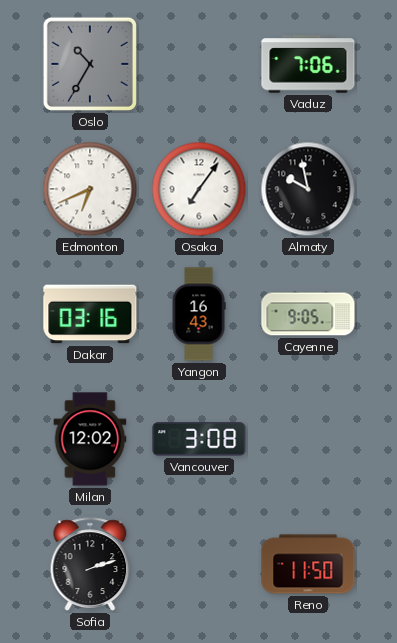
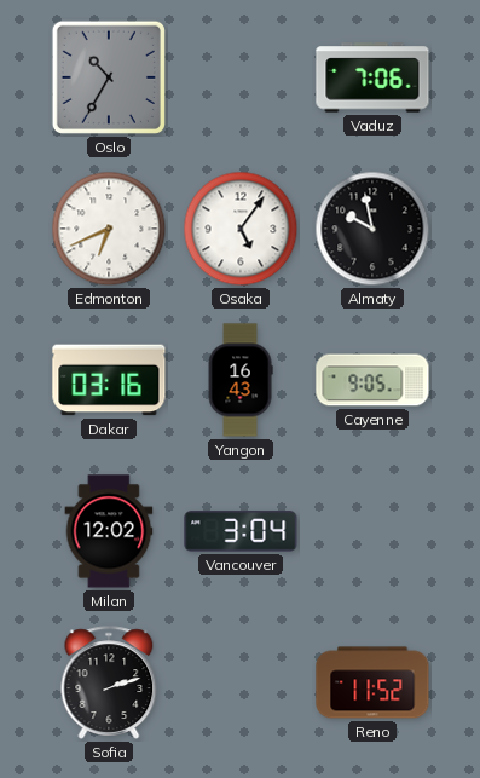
Osaka: 7:06 -> 5:06
Vancouver: 3:08 -> 3:04
Reno: 11:50 -> 11:52
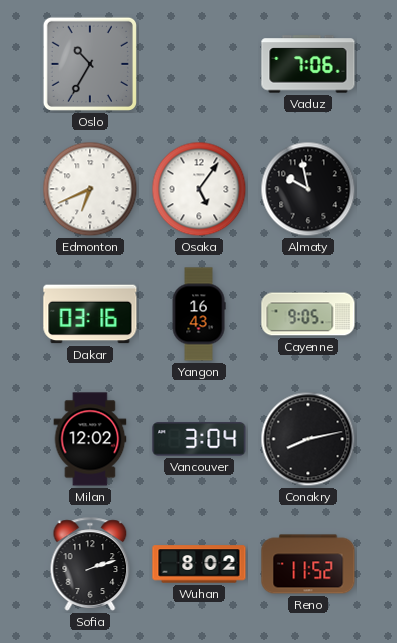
Conakry: none -> 8:13
Wuhan: none -> 8:02
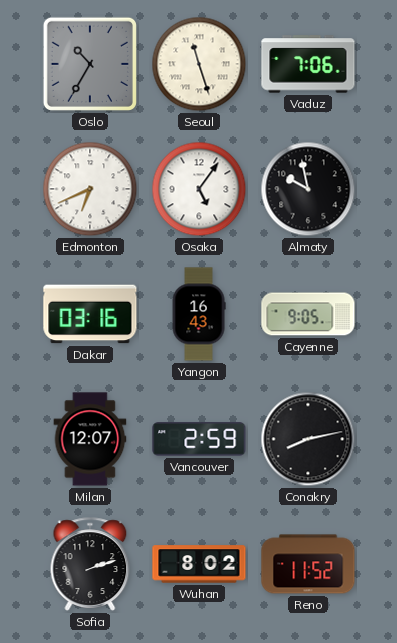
Seoul: none -> 11:27
Milan: 12:02 -> 12:07
Vancouver: 3:04 -> 2:59
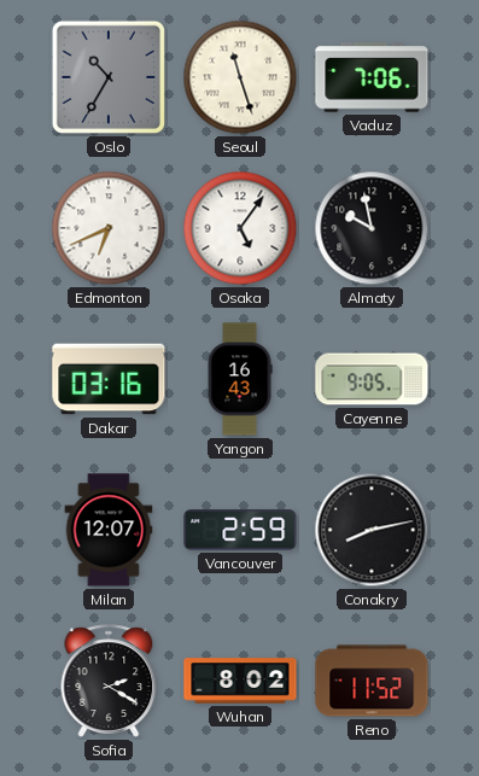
Sofia: 2:12 -> 2:20
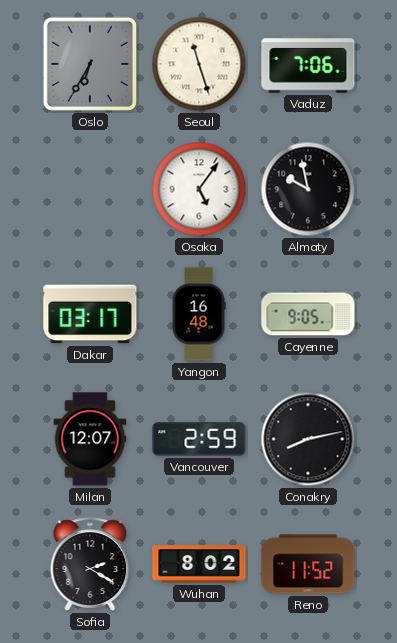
Oslo: 10:35 -> 6:35
Edmonton: 6:41 -> none
Dakar: 03:16 -> 03:17
Yangon: 16:43 -> 16:48
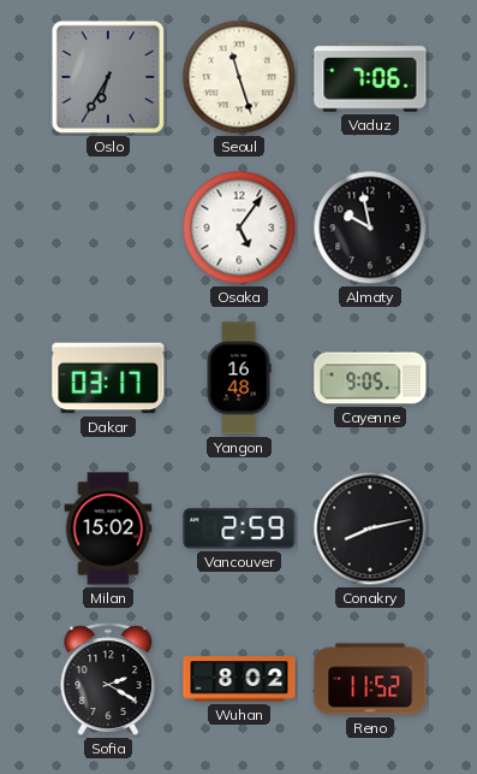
Milan: 12:07 -> 15:02
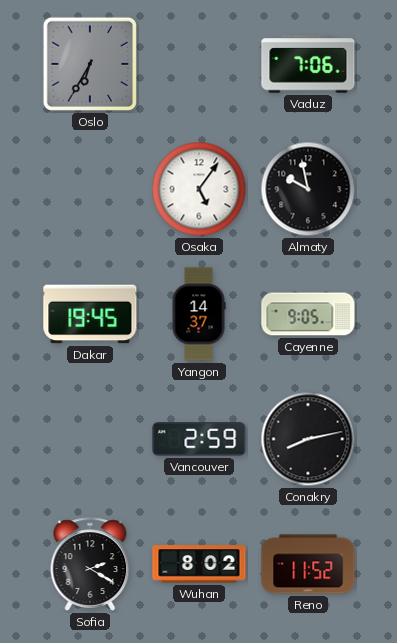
Seoul: 11:27 -> none
Dakar: 03:17 -> 19:45
Yangon: 16:48 -> 14:37
Milan: 15:02 -> none
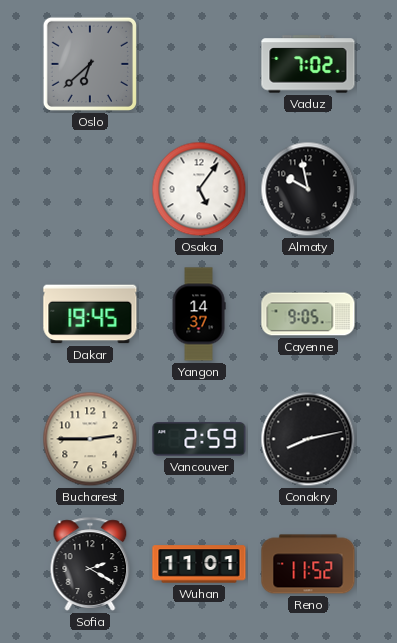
Oslo: 6:35 -> 6:38
Vaduz: 7:06 -> 7:02
Bucharest: none -> 2:45
Wuhan: 8:02 -> 11:01
